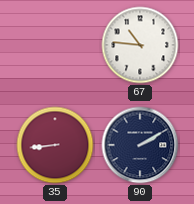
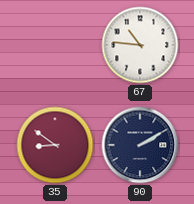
35: 8:44 -> 8:51
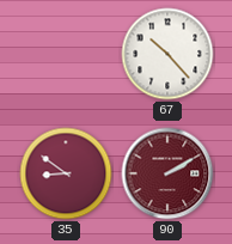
67: 10:46 -> 10:23
90 dial: navy -> burgundy
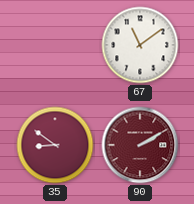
67: 10:23 -> 11:09
